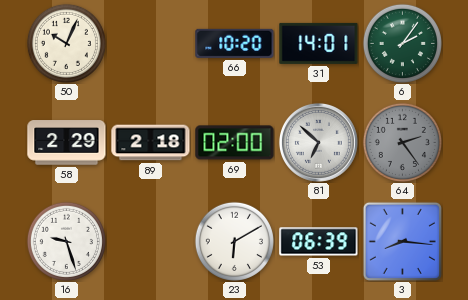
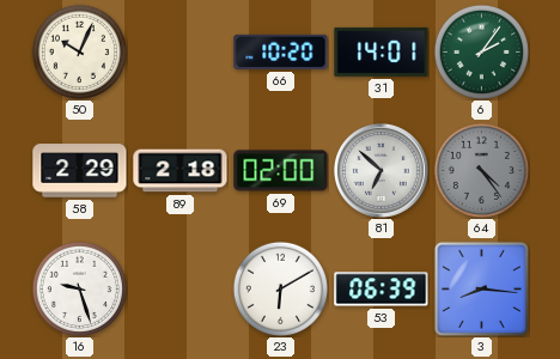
64: 2:24 -> 4:24
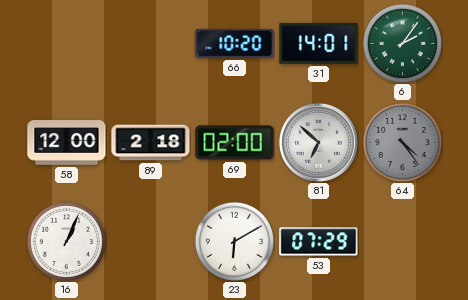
50: 10:04 -> none
58: 2:29 -> 12:00
16: 9:27 -> 1:04
53: 06:39 -> 07:29
3: 8:16 -> none
